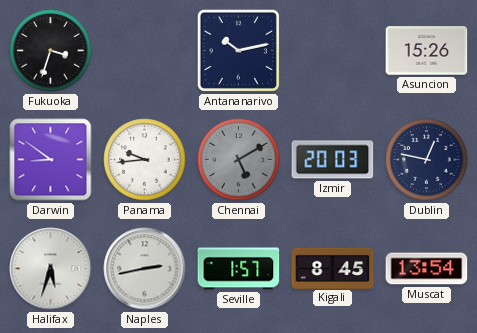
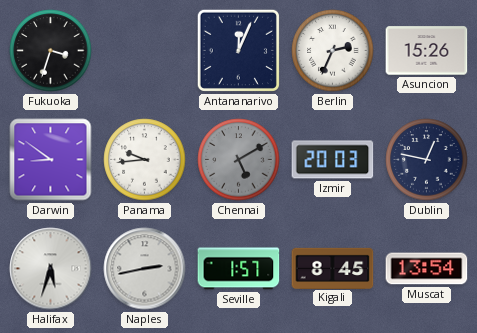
Antananarivo: 10:13 -> 12:04
Berlin: none -> 2:34
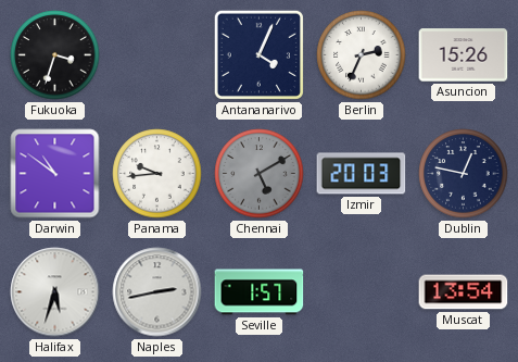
Antananarivo: 12:04 -> 4:04
Darwin: 8:51 -> 10:51
Kigali: 8:45 -> none
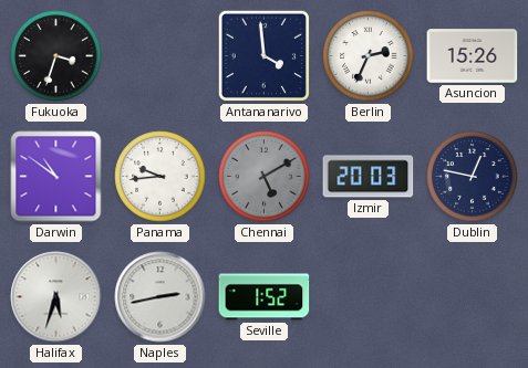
Antananarivo: 4:04 -> 3:59
Seville: 1:57 -> 1:52
Muscat: 13:54 -> none
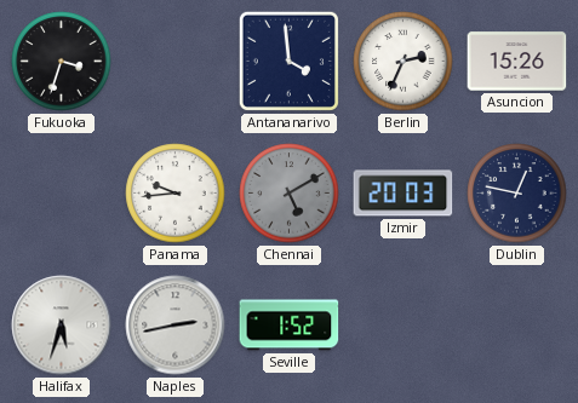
Darwin: 10:51 -> none
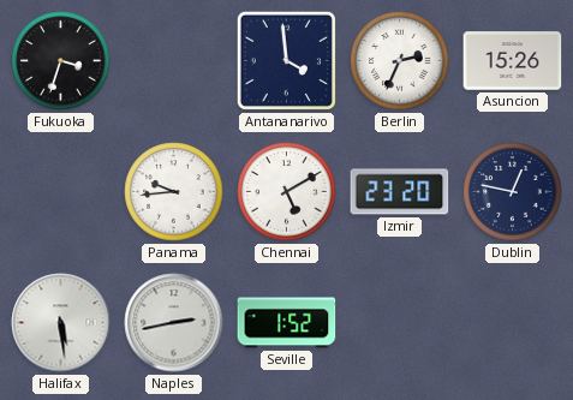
Chennai dial: grey -> white
Izmir: 20:03 -> 23:20
Halifax: 5:33 -> 5:29
